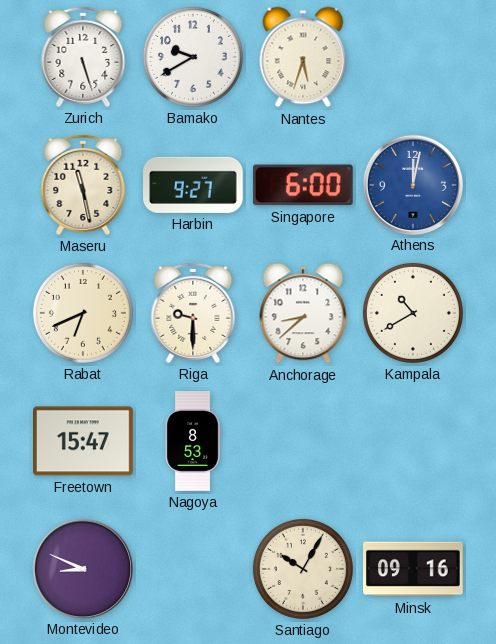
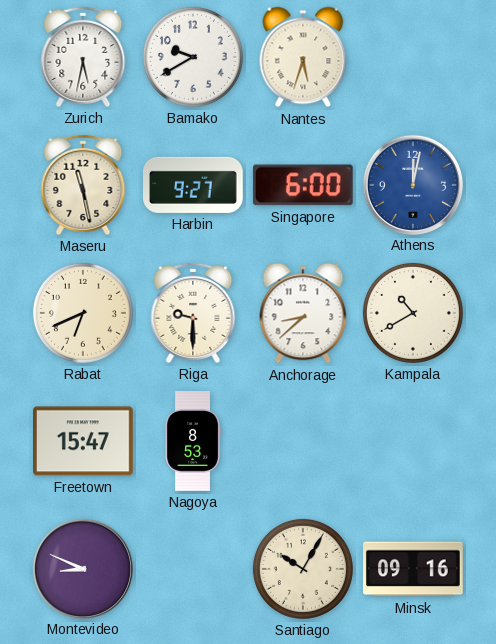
Zurich: 5:27 -> 5:32
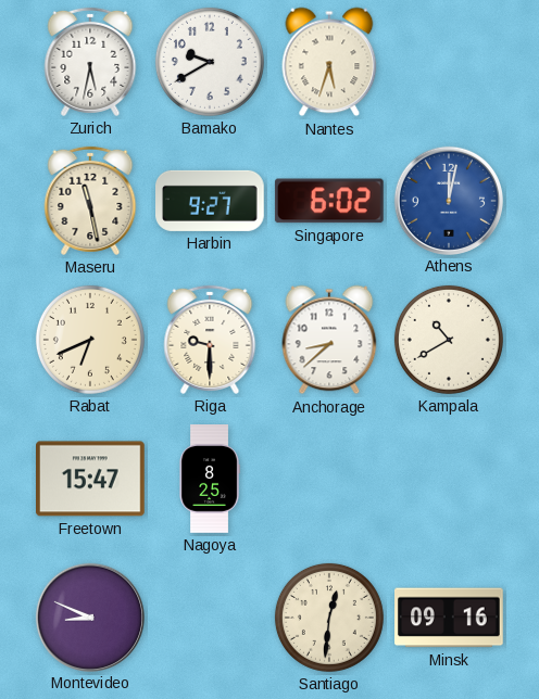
Singapore: 6:00 -> 6:02
Nagoya: 8:53 -> 8:25
Santiago: 10:05 -> 12:31
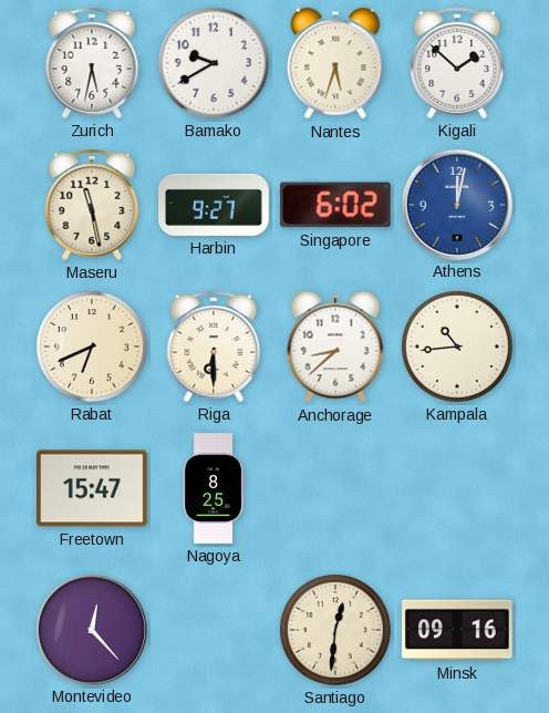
Kigali: none -> 1:52
Riga: 9:30 -> 6:30
Kampala: 10:40 -> 10:44
Montevideo: 8:49 -> 12:23
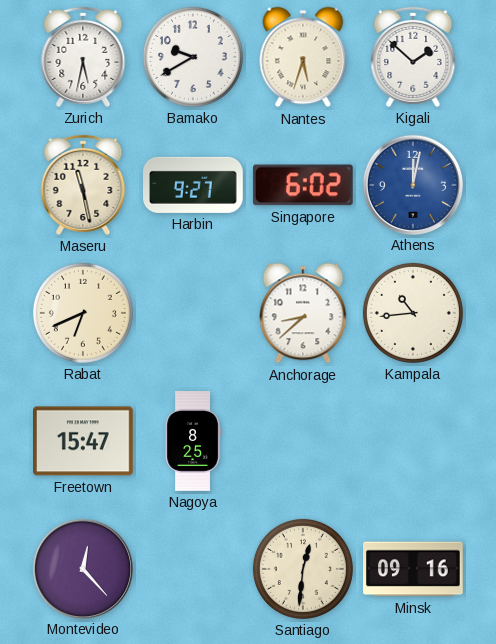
Riga: 6:30 -> none
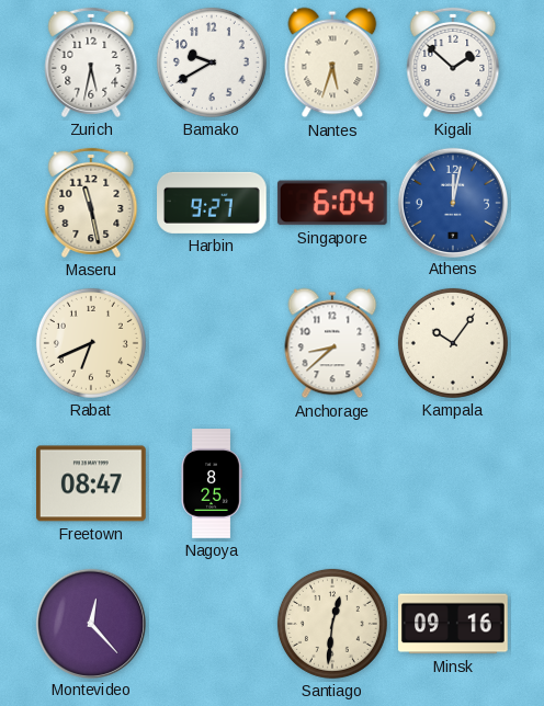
Singapore: 6:02 -> 6:04
Kampala: 10:44 -> 10:06
Freetown: 15:47 -> 08:47
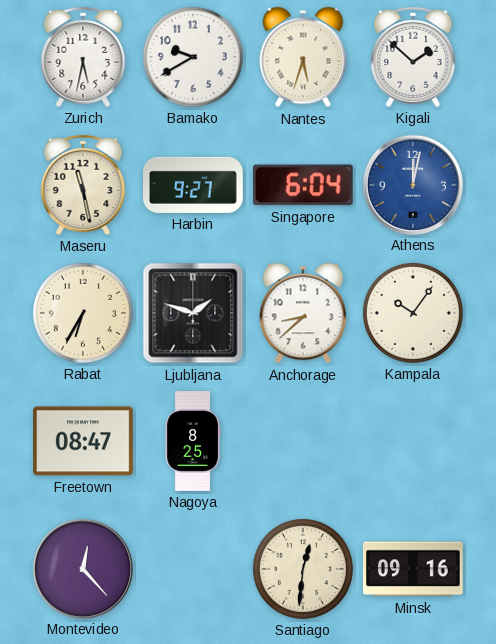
Rabat: 6:41 -> 6:35
Ljubljana: none -> 1:48
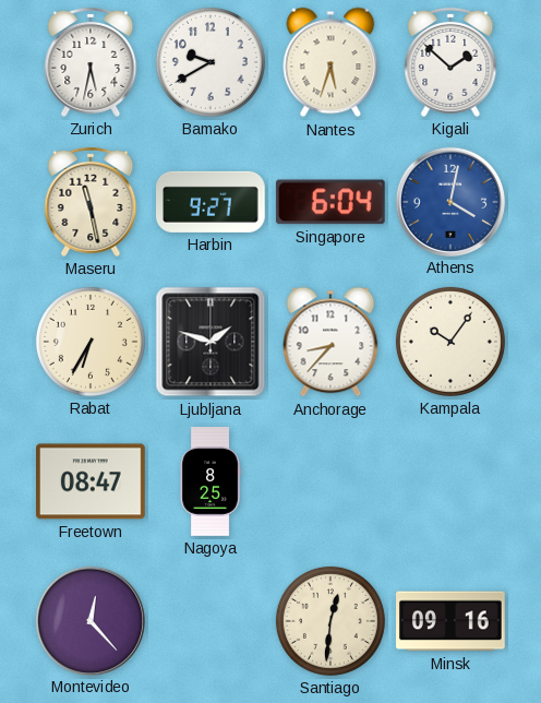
Athens: 12:02 -> 4:02
Anchorage: 8:38 -> 8:37
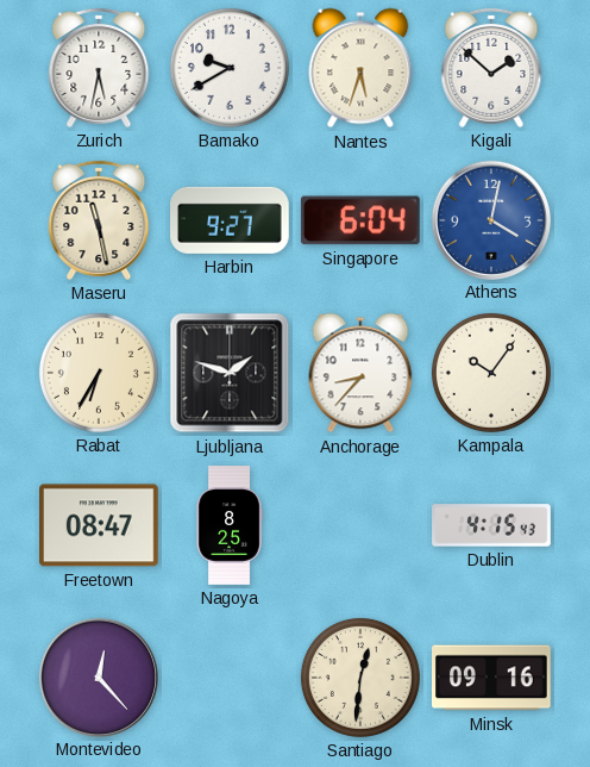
Dublin: none -> 4:15
